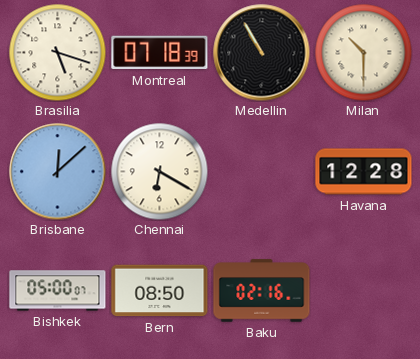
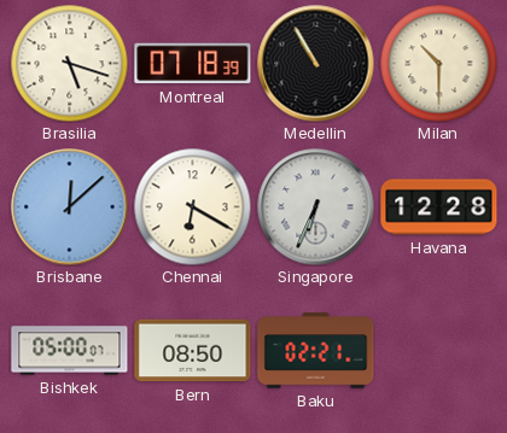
Singapore: none -> 6:34
Baku: 02:16 -> 02:21
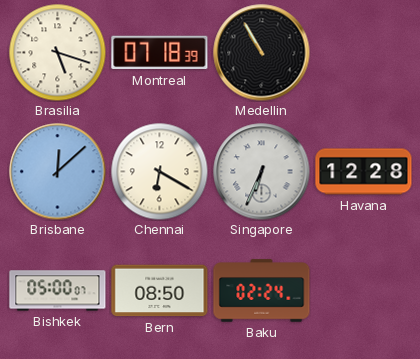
Milan: 10:30 -> none
Baku: 02:21 -> 02:24
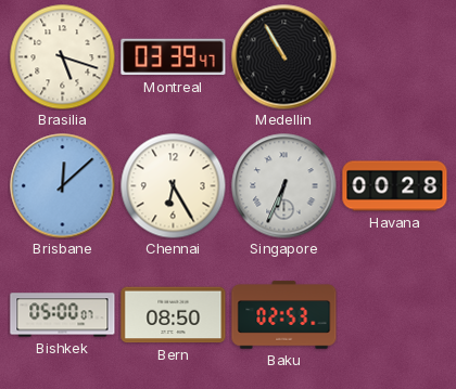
Montreal: 07:18 -> 03:39
Chennai: 6:20 -> 6:25
Havana: 12:28 -> 00:28
Baku: 02:24 -> 02:53
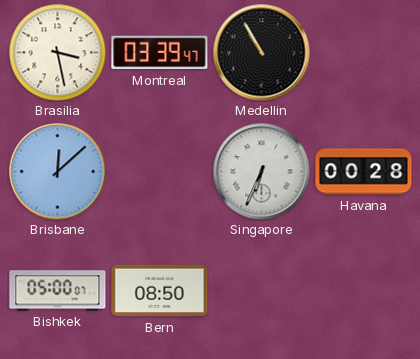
Brasilia: 5:18 -> 3:28
Chennai: 6:25 -> none
Baku: 02:53 -> none
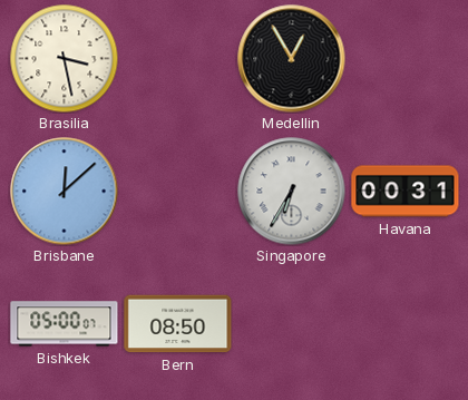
Montreal: 03:39 -> none
Medellin: 10:55 -> 12:55
Singapore: 6:34 -> 6:35
Havana: 00:28 -> 00:31
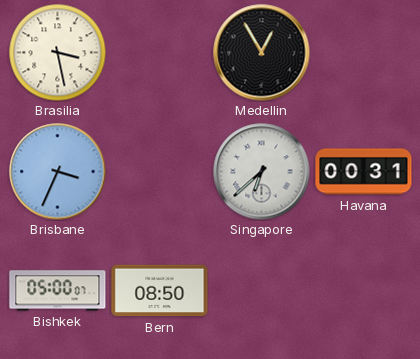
Brisbane: 12:08 -> 3:34
Singapore: 6:35 -> 6:38
